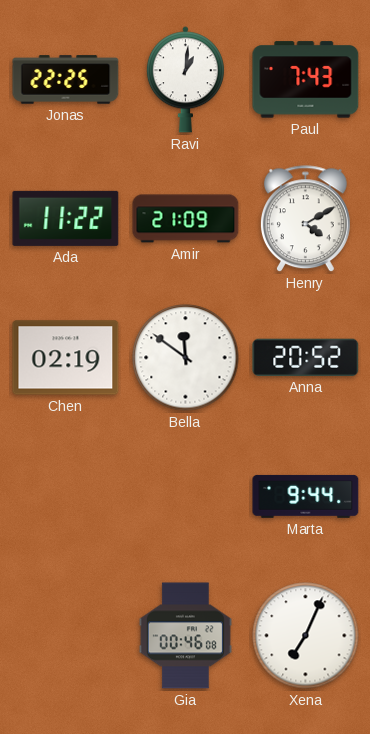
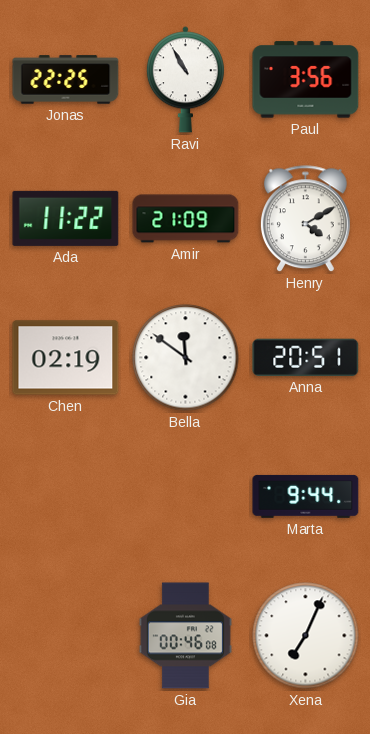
Ravi: 1:01 -> 10:55
Paul: 7:43 -> 3:56
Anna: 20:52 -> 20:51
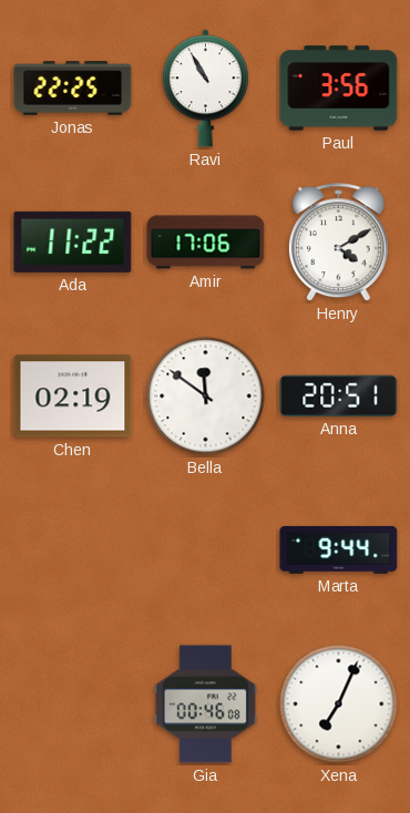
Amir: 21:09 -> 17:06
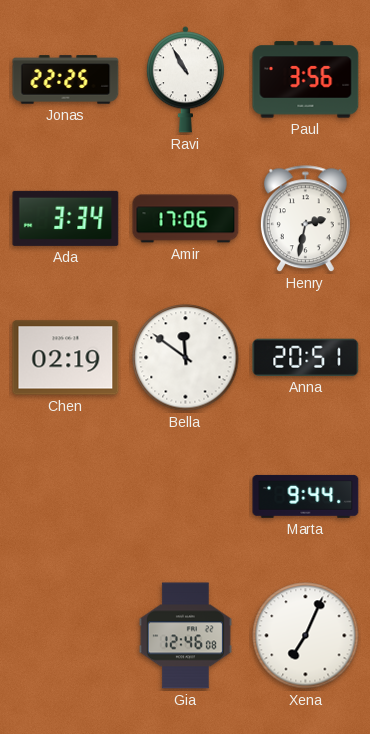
Ada: 11:22 -> 3:34
Henry: 4:10 -> 2:32
Gia: 00:46 -> 12:46
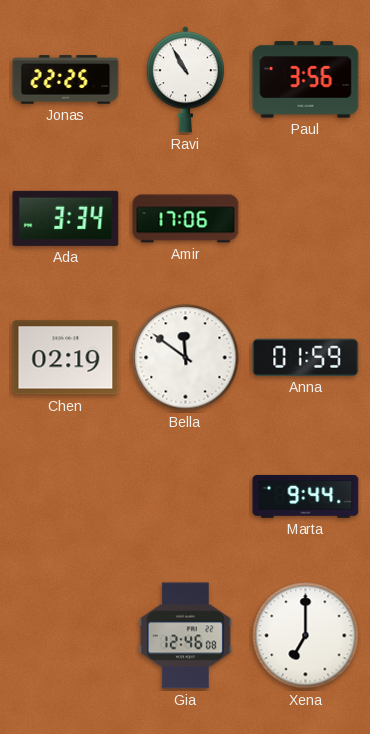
Henry: 2:32 -> none
Anna: 20:51 -> 01:59
Xena: 7:04 -> 7:00
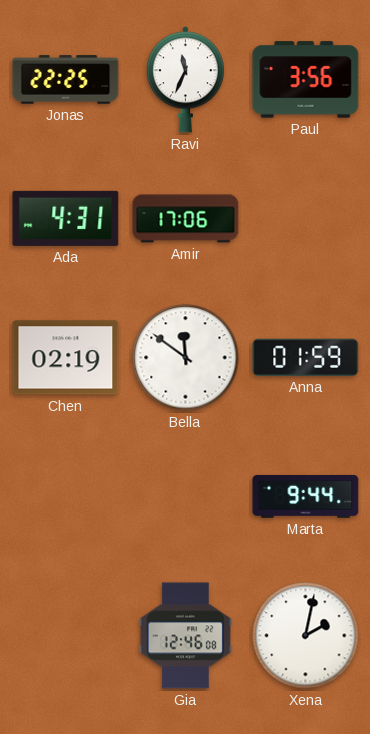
Ravi: 10:55 -> 11:34
Ada: 3:34 -> 4:31
Xena: 7:00 -> 2:02
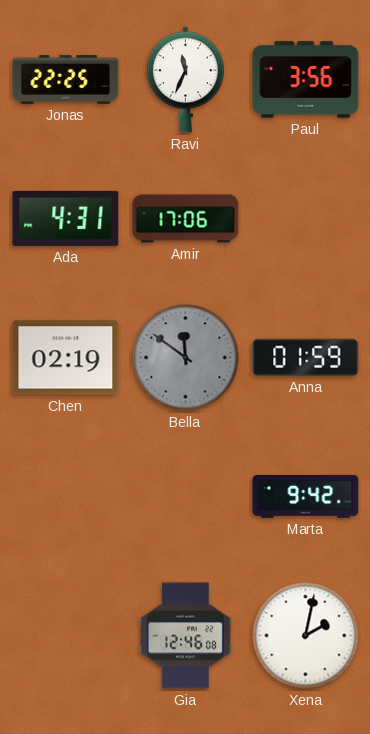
Bella dial: white -> grey
Marta: 9:44 -> 9:42
